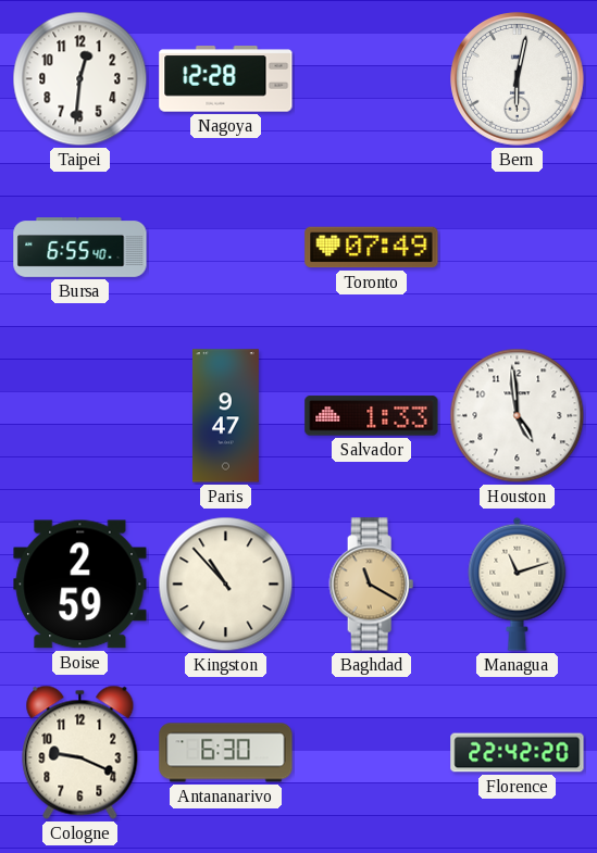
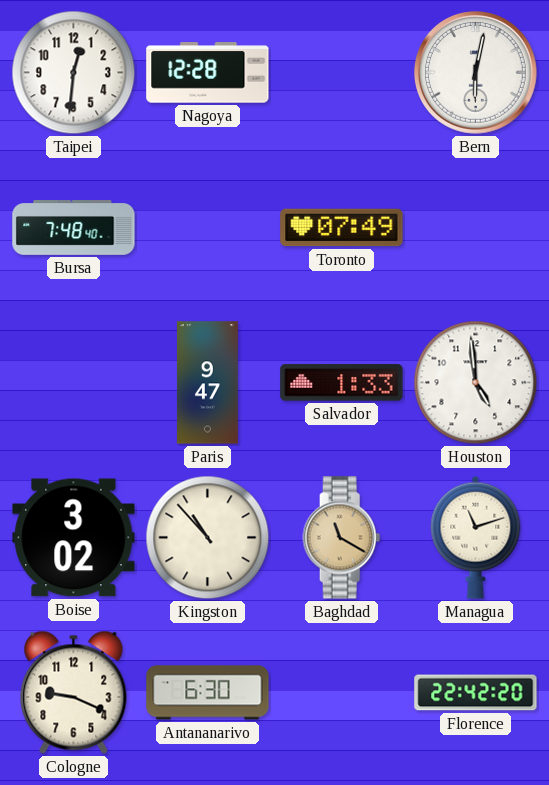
Bursa: 6:55 -> 7:48
Boise: 2:59 -> 3:02
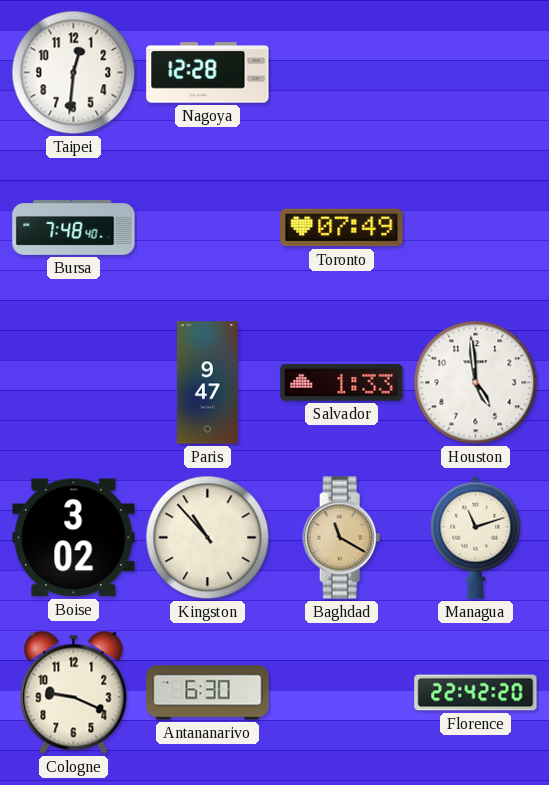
Bern: 6:02 -> none
